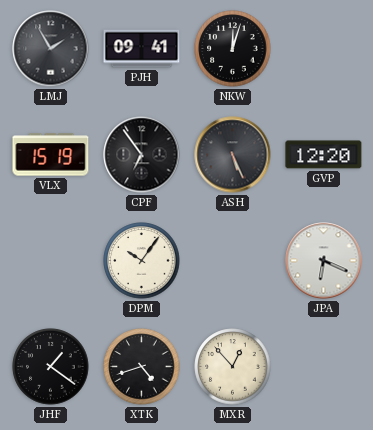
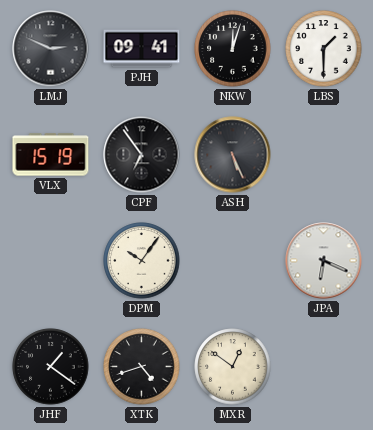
LMJ: 1:55 -> 2:49
LBS: none -> 1:30
GVP: 12:20 -> none
MXR: 12:53 -> 12:51
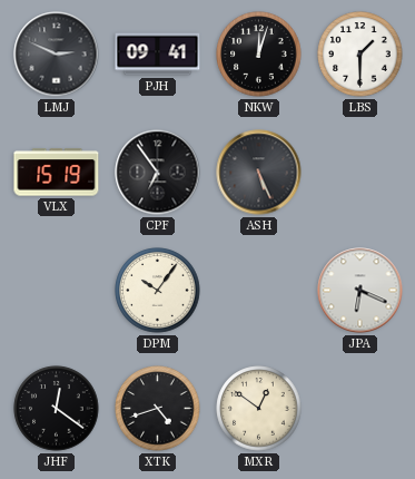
JHF: 1:21 -> 12:21
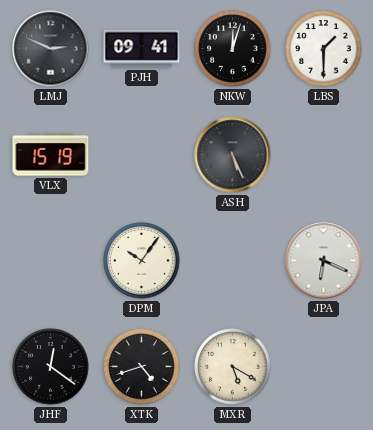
CPF: 6:54 -> none
MXR: 12:51 -> 5:20
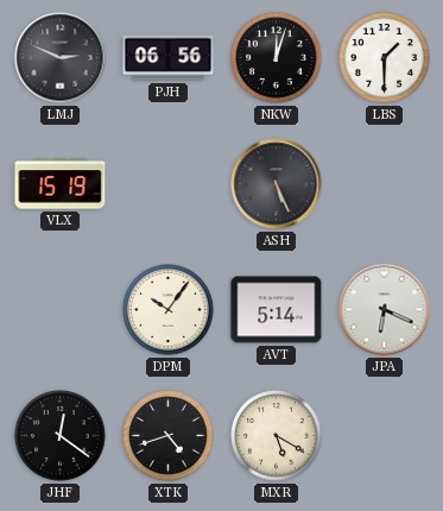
PJH: 09:41 -> 06:56
AVT: none -> 5:14
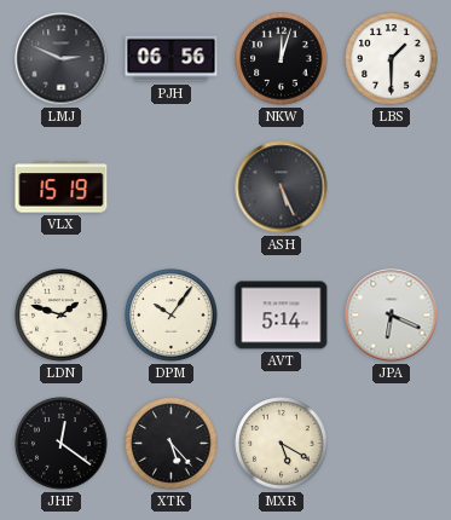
LDN: none -> 1:48
XTK: 4:42 -> 5:23
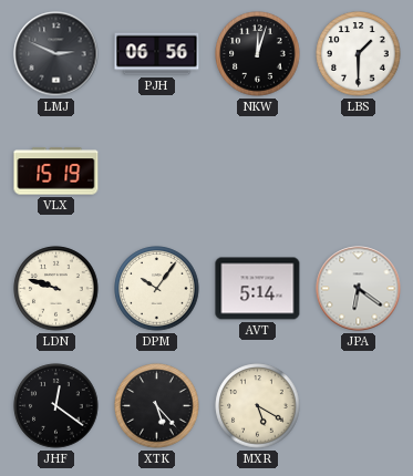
ASH: 5:26 -> none
LDN: 1:48 -> 9:48
JPA: 6:19 -> 6:21
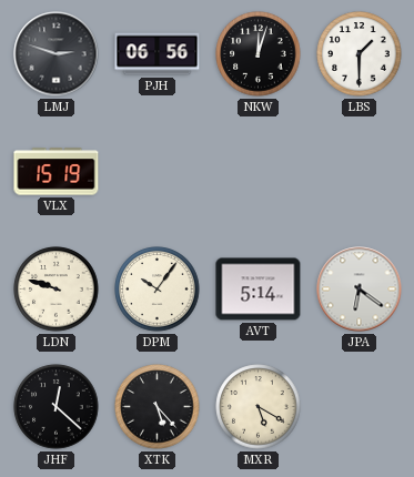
LMJ: 2:49 -> 2:48
JHF: 12:21 -> 12:22
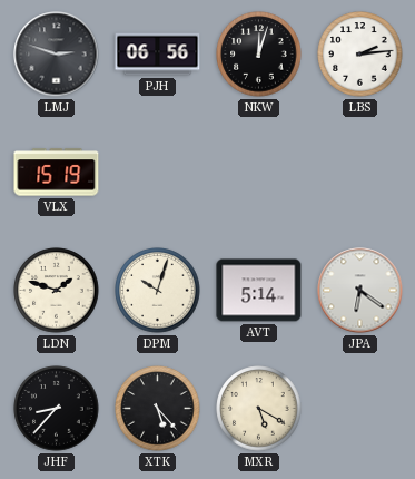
LBS: 1:30 -> 2:14
LDN: 9:48 -> 1:48
DPM: 10:06 -> 10:03
JHF: 12:22 -> 8:37
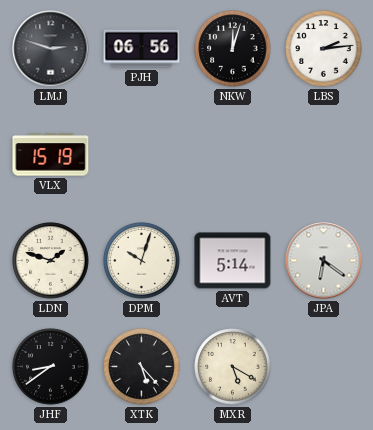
JHF: 8:37 -> 8:39
